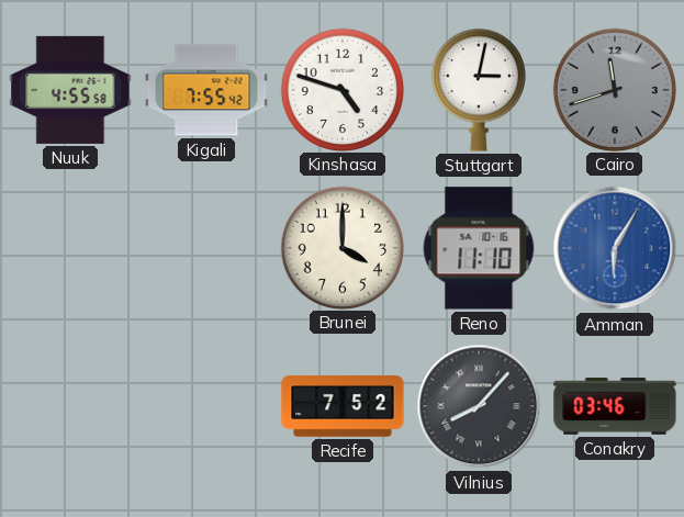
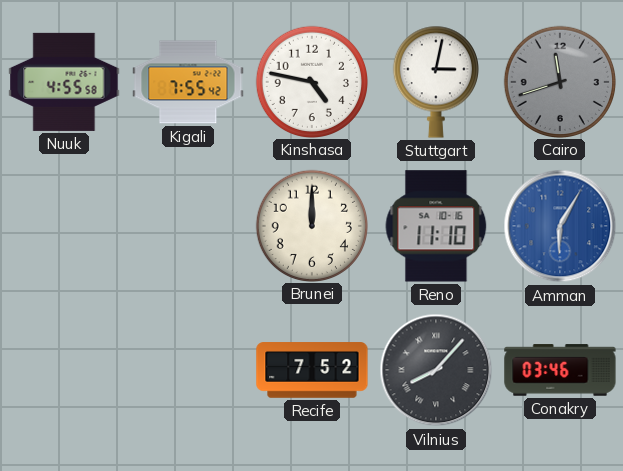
Kinshasa: 4:48 -> 4:47
Brunei: 4:00 -> 12:00
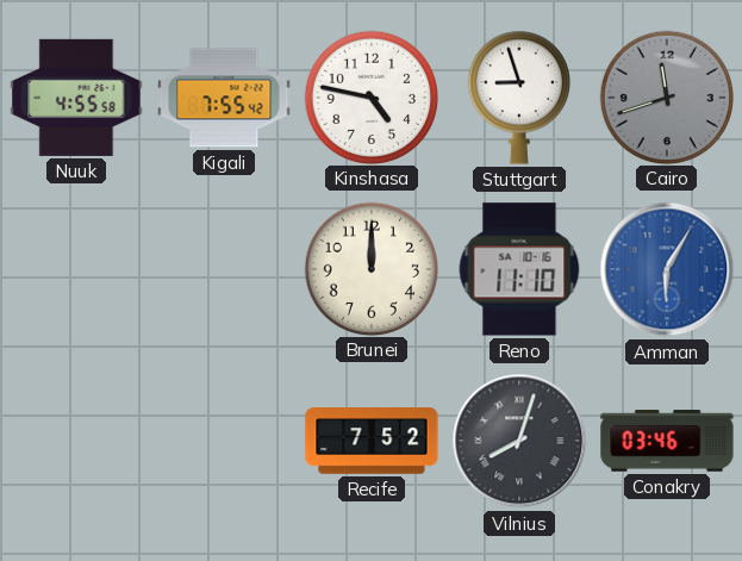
Stuttgart: 3:02 -> 8:57
Vilnius: 8:07 -> 8:03
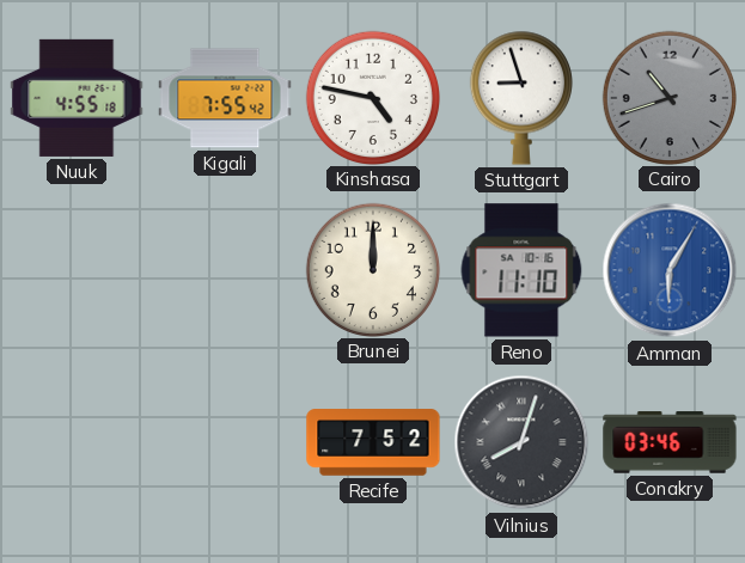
Nuuk: 4:55:58 -> 4:55:18
Cairo: 11:42 -> 10:42
